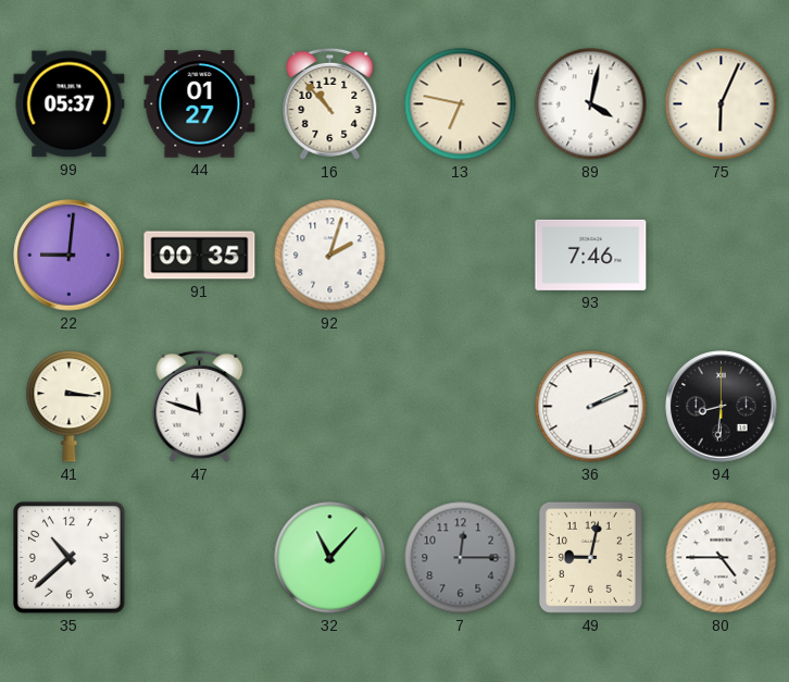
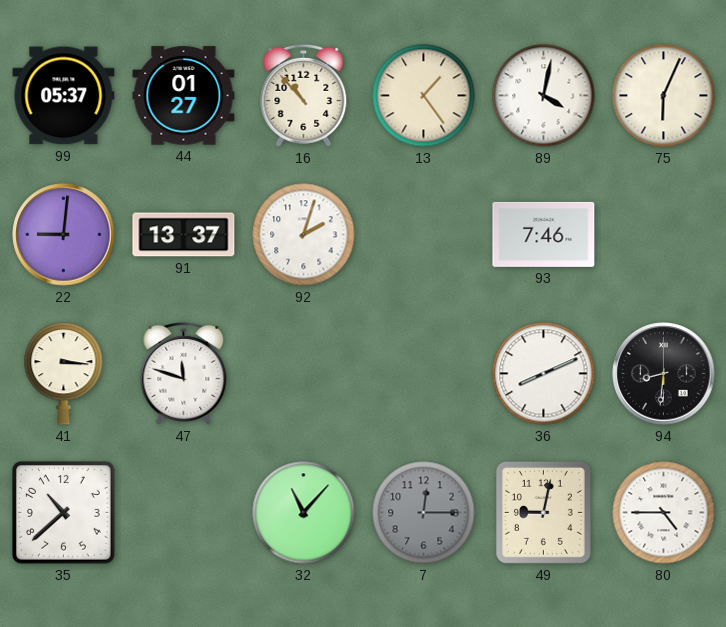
13: 6:47 -> 1:24
91: 00:35 -> 13:37
36: 2:11 -> 8:11
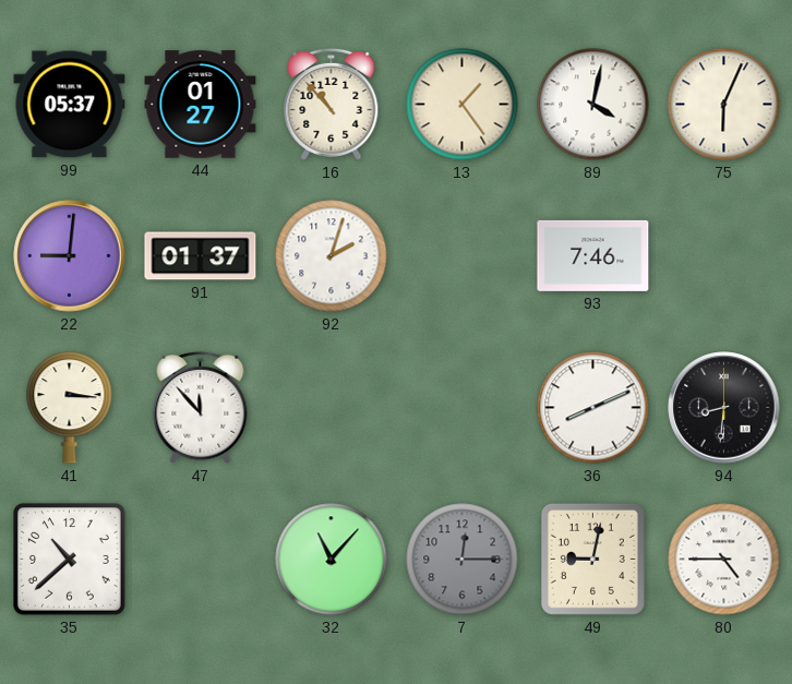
91: 13:37 -> 01:37
47: 11:48 -> 11:53
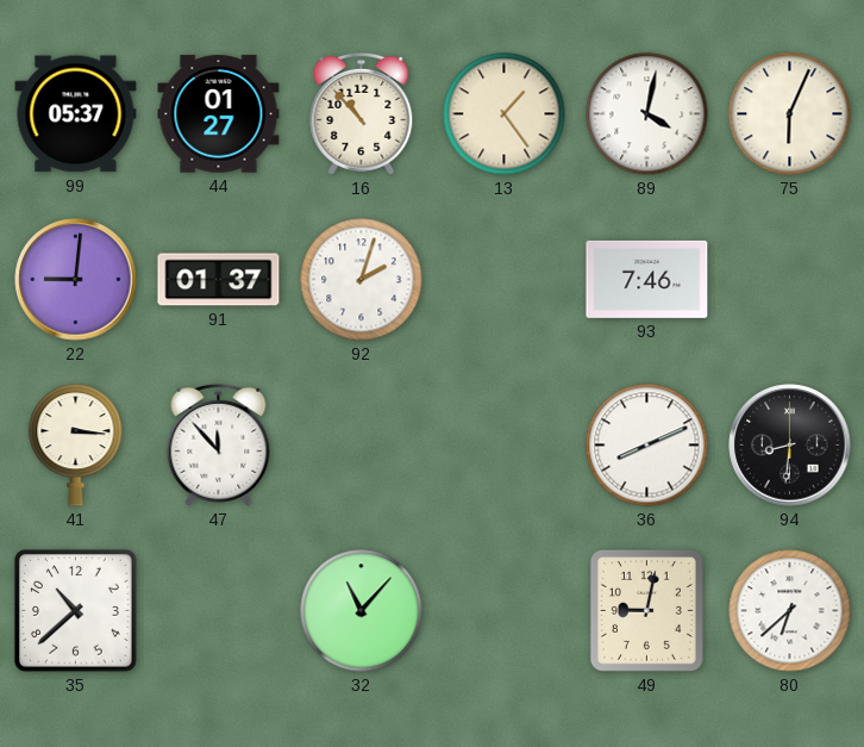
7: 12:15 -> none
80: 4:45 -> 6:38
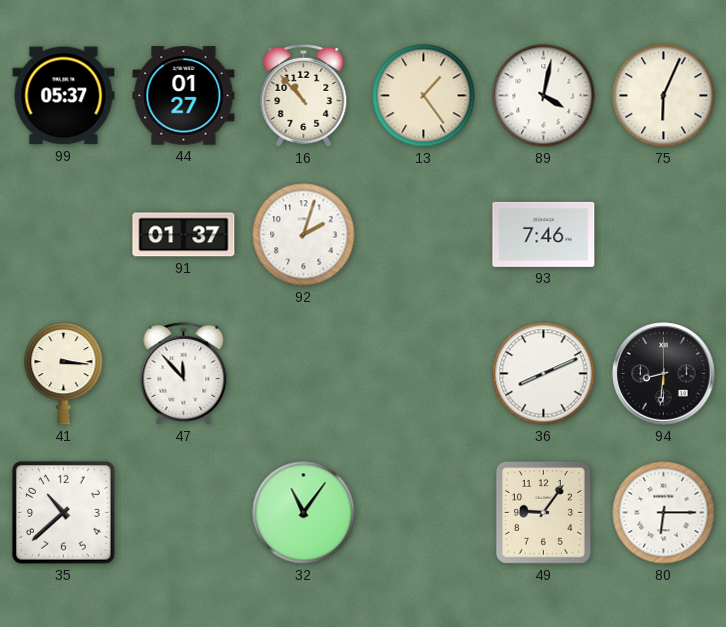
22: 9:01 -> none
32: 11:07 -> 11:06
49: 9:02 -> 9:06
80: 6:38 -> 6:15
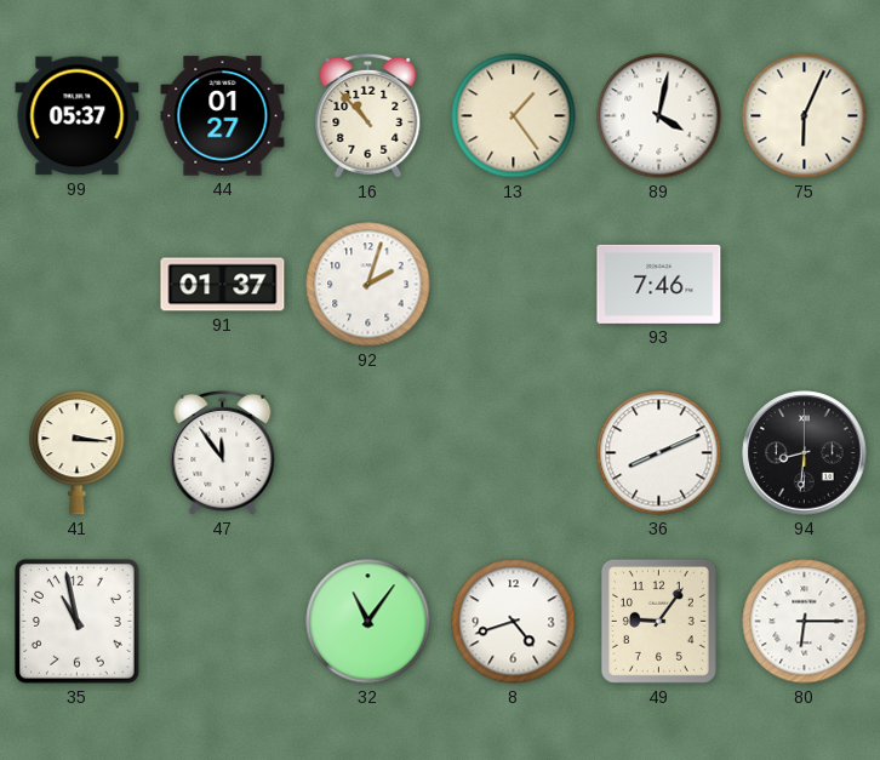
47: 11:53 -> 11:54
35: 10:38 -> 10:58
8: none -> 4:42
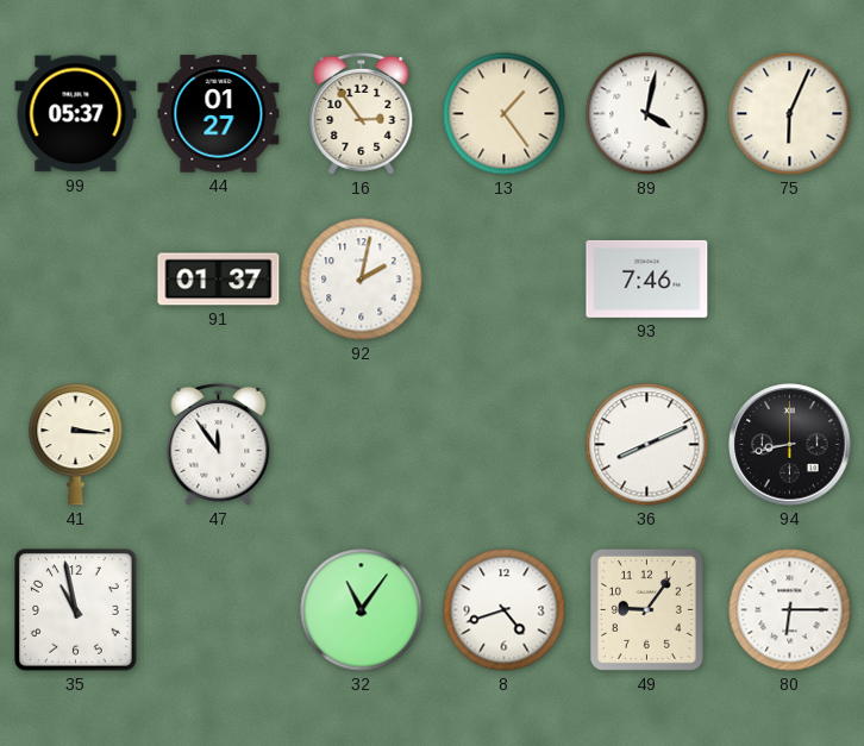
16: 10:53 -> 2:54
92: 2:03 -> 2:02
94: 8:31 -> 8:43
